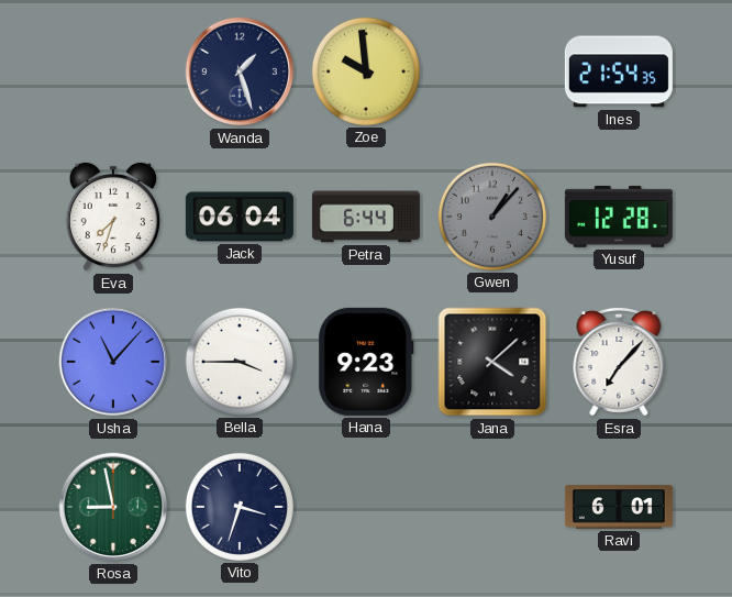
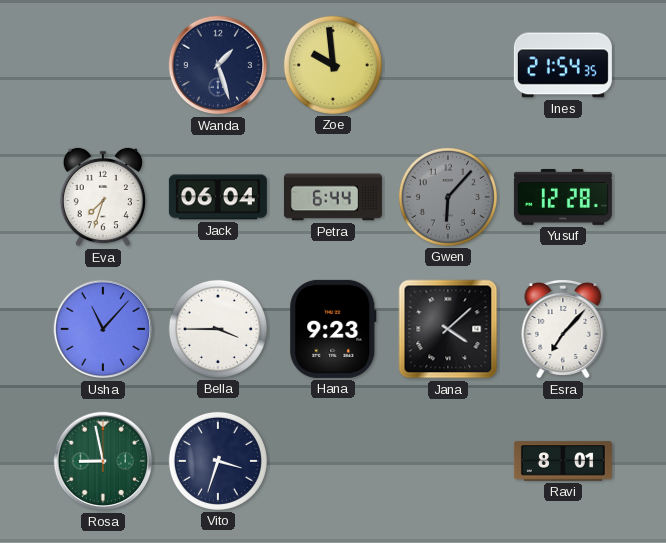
Gwen: 1:07 -> 6:07
Ravi: 6:01 -> 8:01
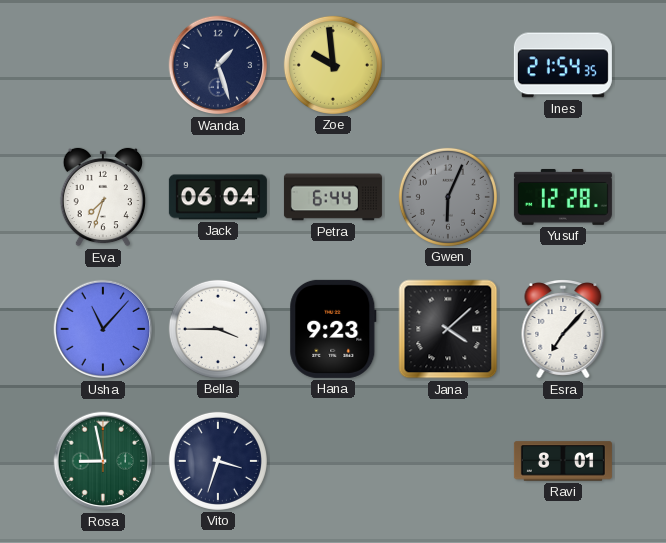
Gwen: 6:07 -> 6:04
